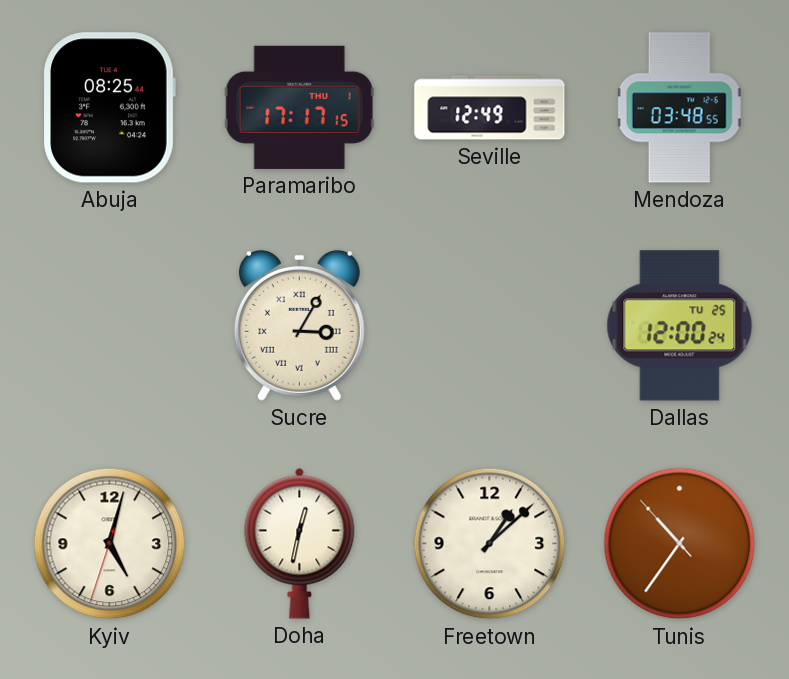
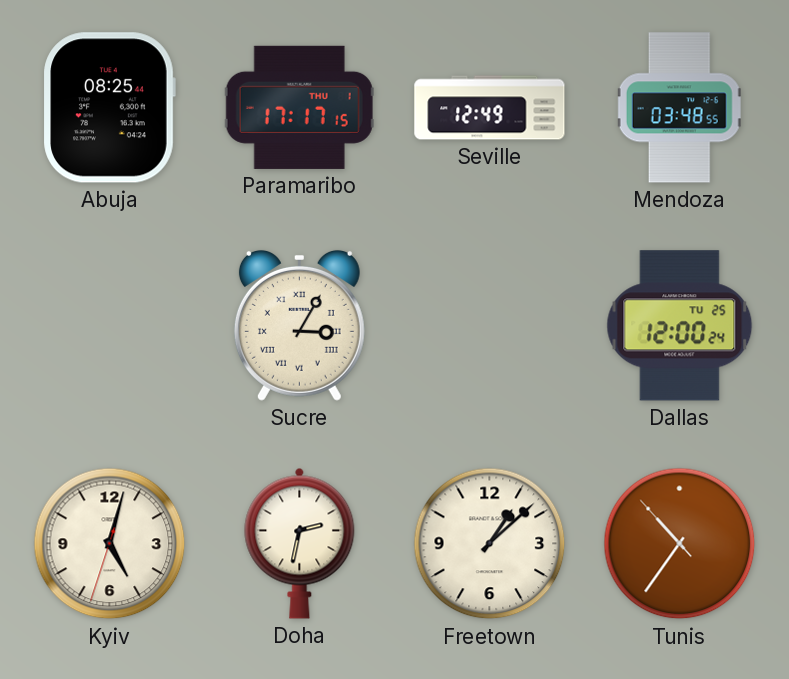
Doha: 12:32 -> 2:32
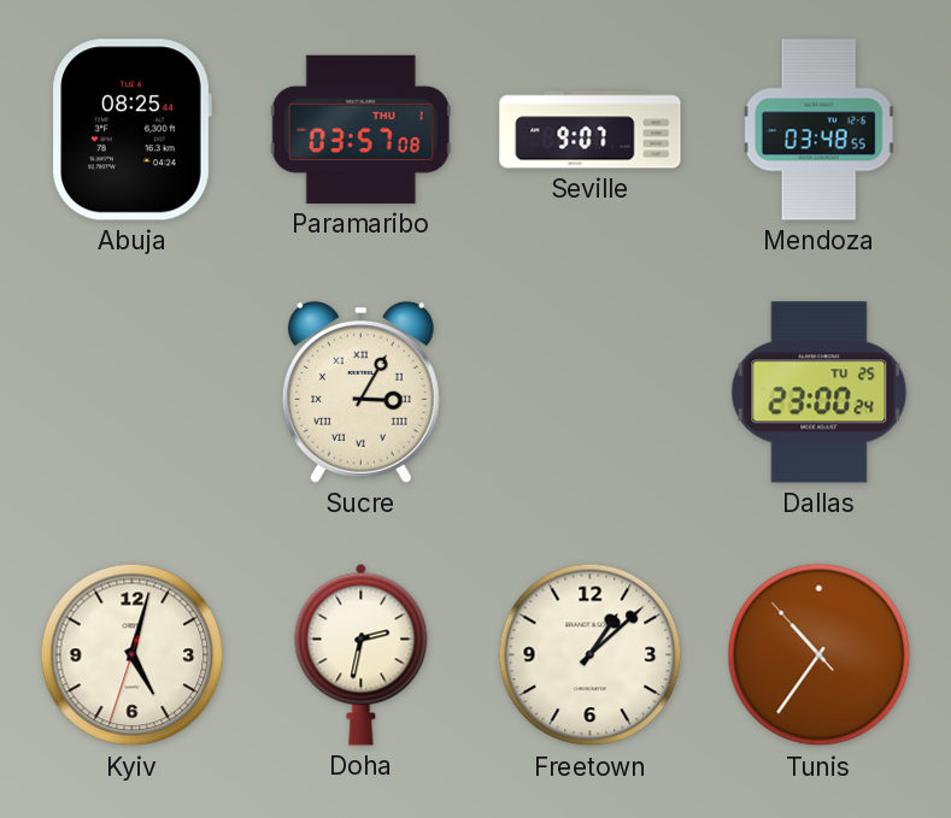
Paramaribo: 17:17 -> 03:57
Seville: 12:49 -> 9:07
Dallas: 12:00 -> 23:00
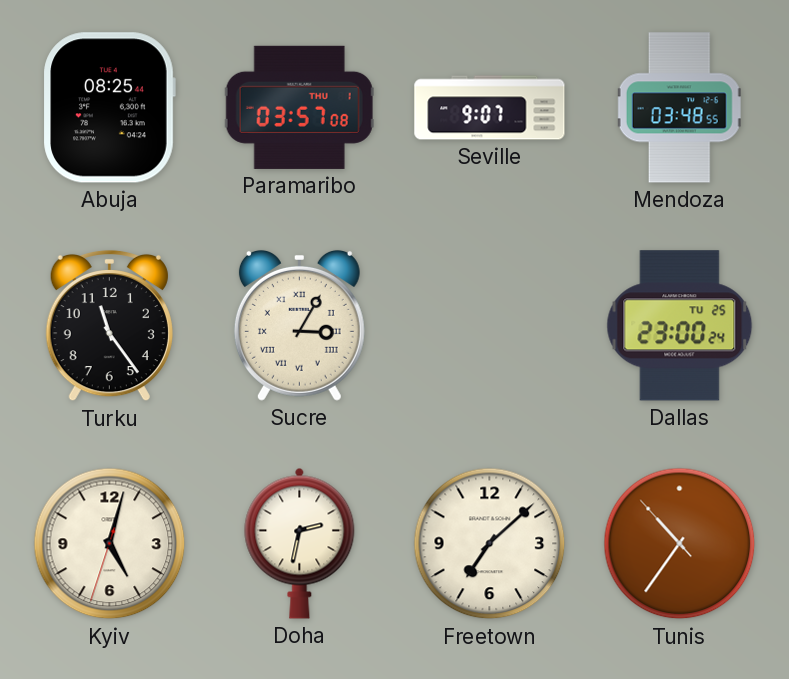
Turku: none -> 11:24
Freetown: 1:08 -> 7:08
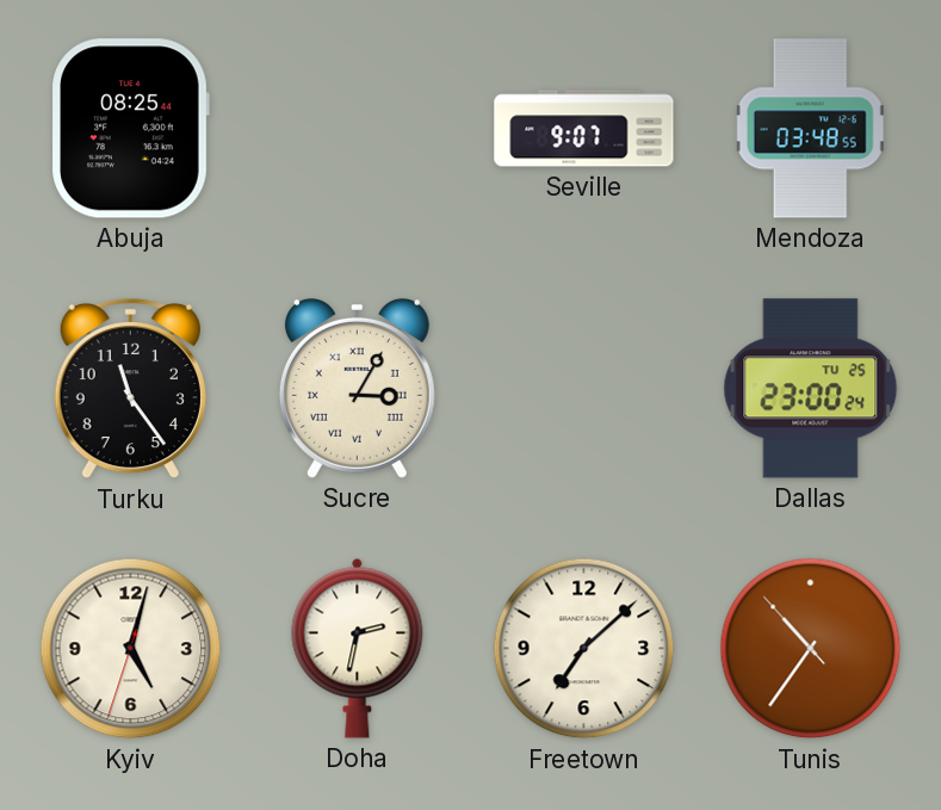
Paramaribo: 03:57 -> none
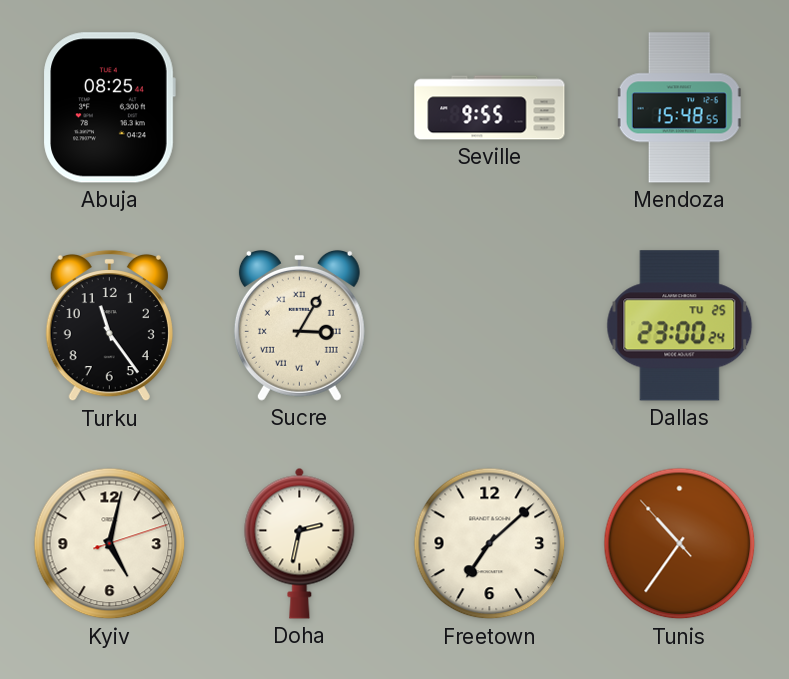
Seville: 9:07 -> 9:55
Mendoza: 03:48 -> 15:48
Kyiv: 5:02:33 -> 5:02:12
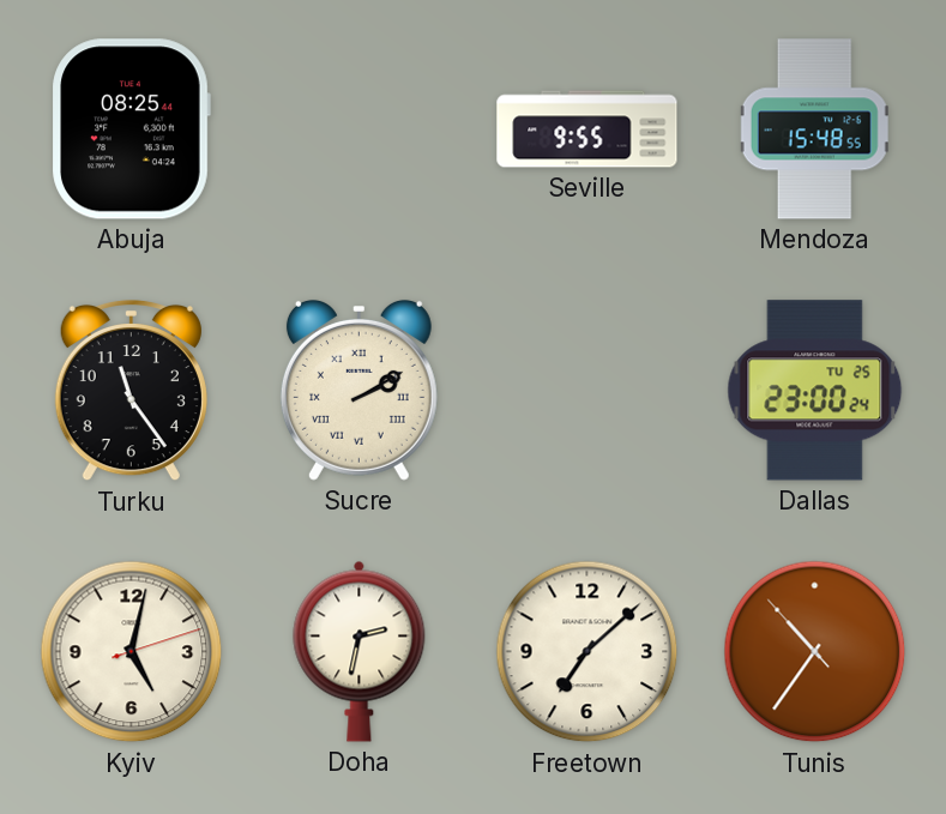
Sucre: 3:05 -> 2:10
